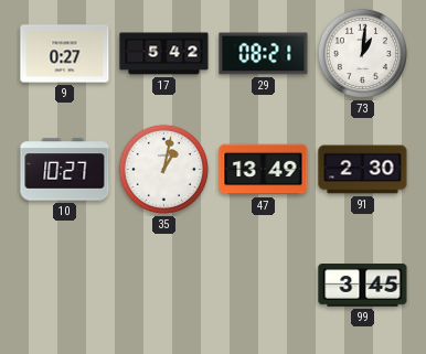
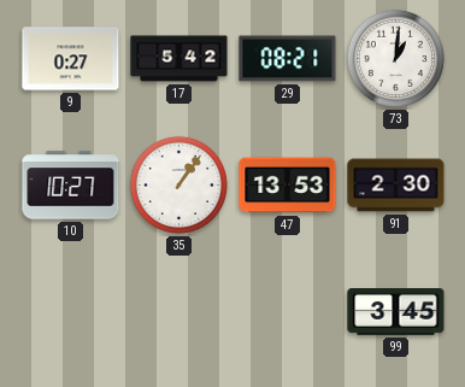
35: 1:02 -> 1:06
47: 13:49 -> 13:53
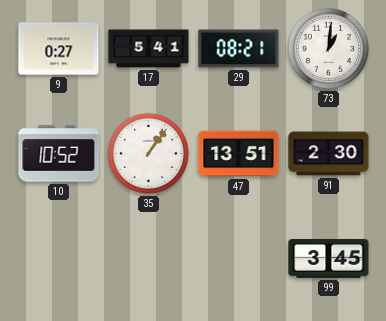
17: 5:42 -> 5:41
10: 10:27 -> 10:52
47: 13:53 -> 13:51
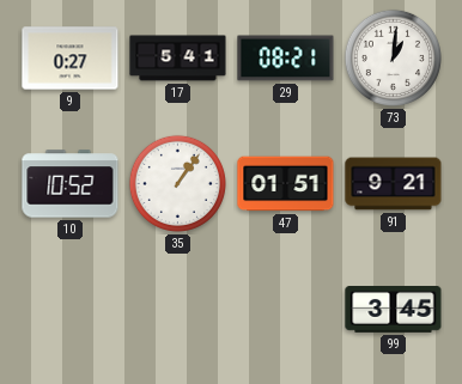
47: 13:51 -> 01:51
91: 2:30 -> 9:21
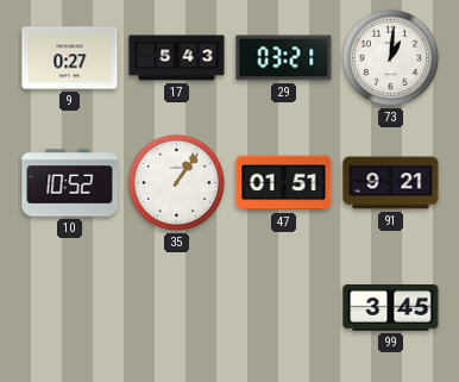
17: 5:41 -> 5:43
29: 08:21 -> 03:21
